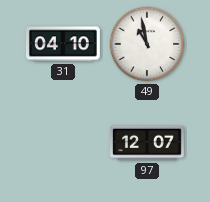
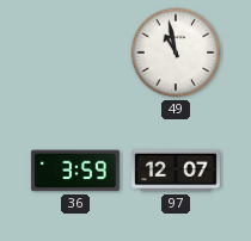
31: 04:10 -> none
36: none -> 3:59
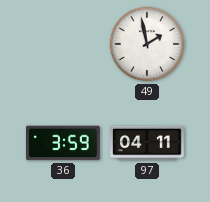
49: 10:58 -> 1:58
97: 12:07 -> 04:11
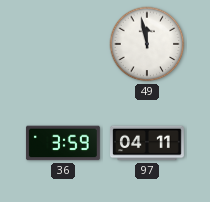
49: 1:58 -> 11:58
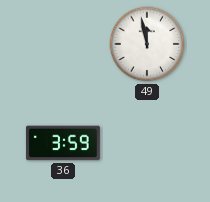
97: 04:11 -> none
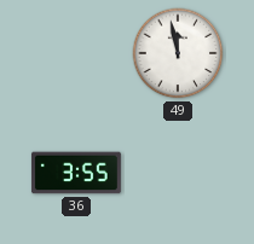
36: 3:59 -> 3:55
